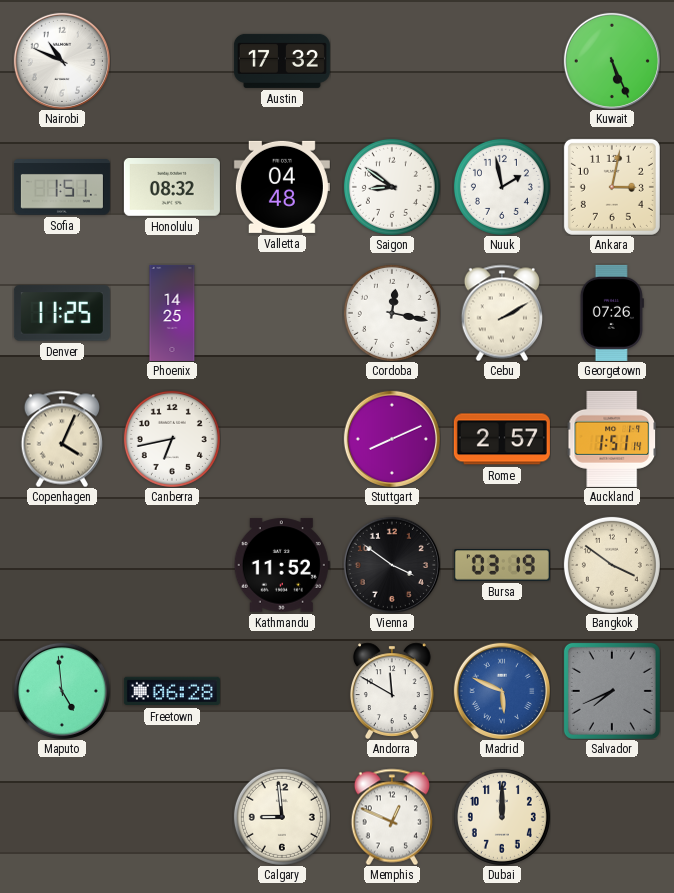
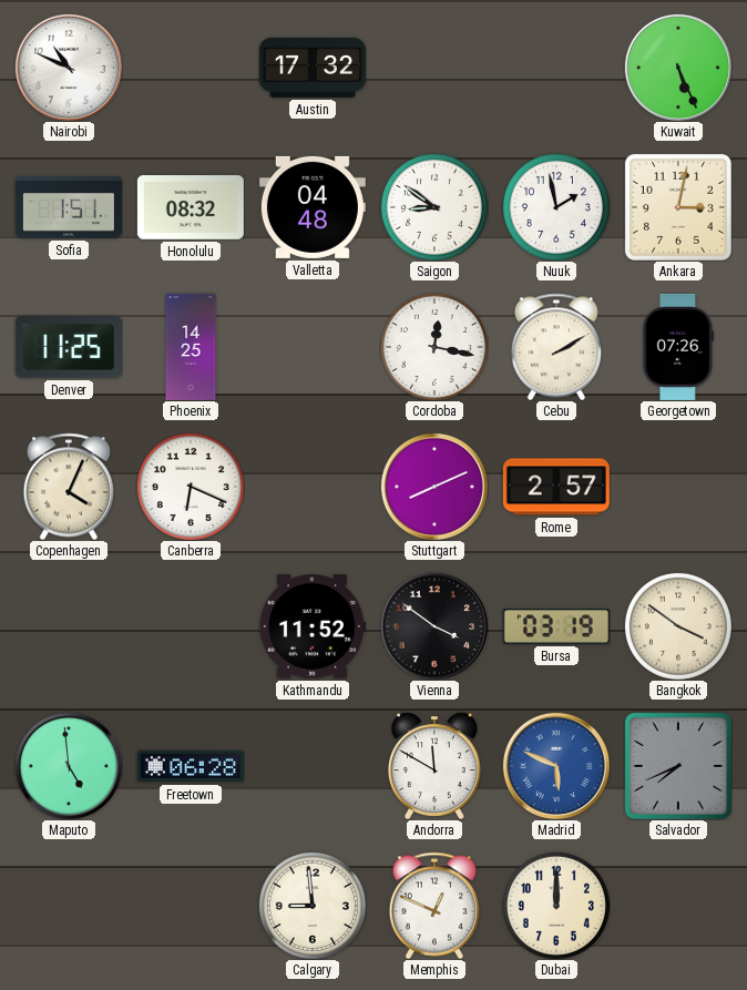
Canberra: 6:43 -> 6:19
Auckland: 1:51 -> none
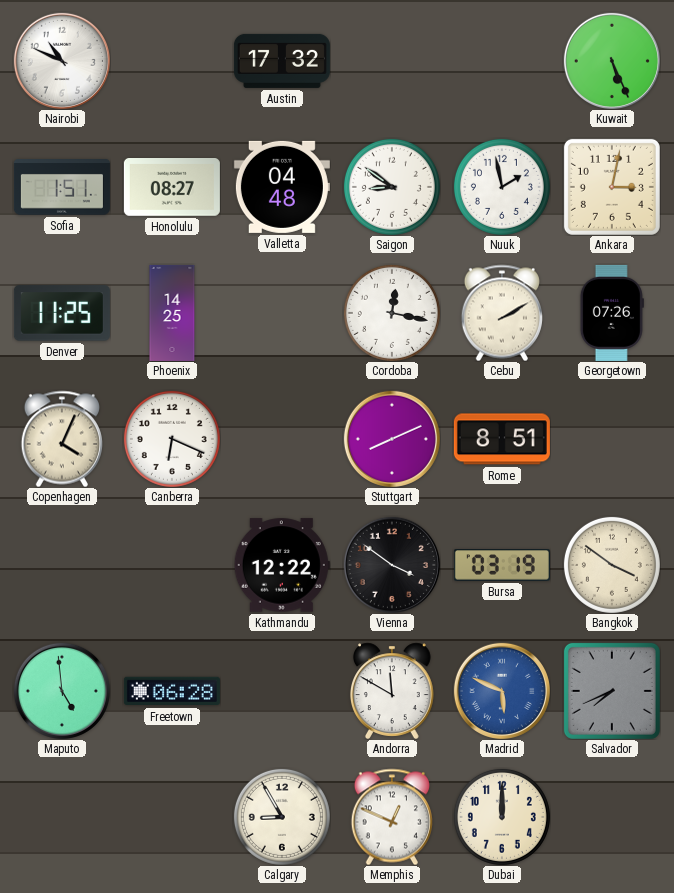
Honolulu: 08:32 -> 08:27
Rome: 2:57 -> 8:51
Kathmandu: 11:52 -> 12:22
Calgary: 8:59 -> 8:55
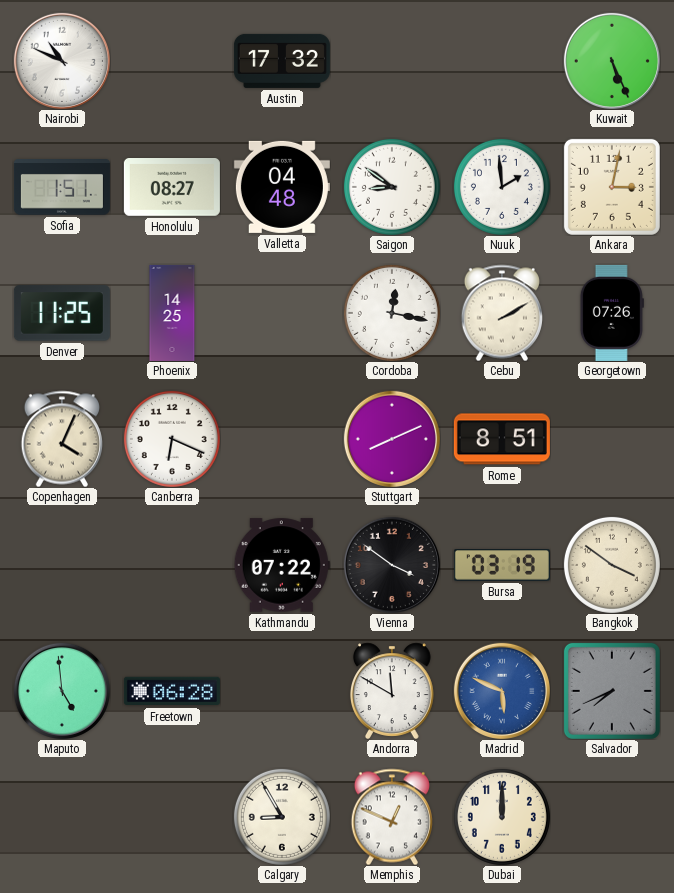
Nuuk: 1:58 -> 1:59
Kathmandu: 12:22 -> 07:22
